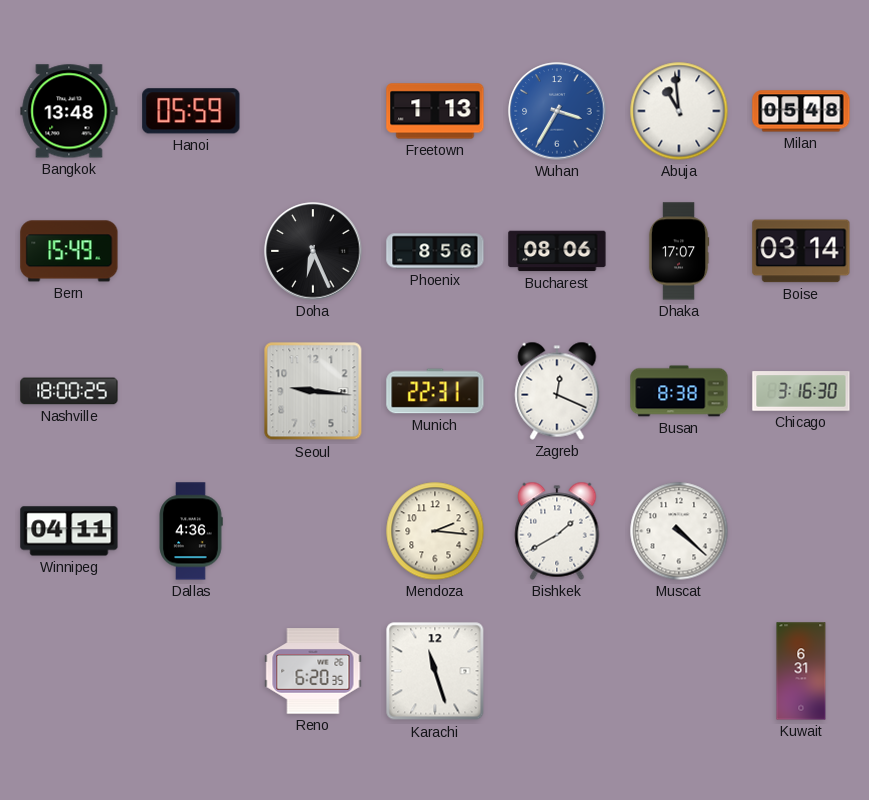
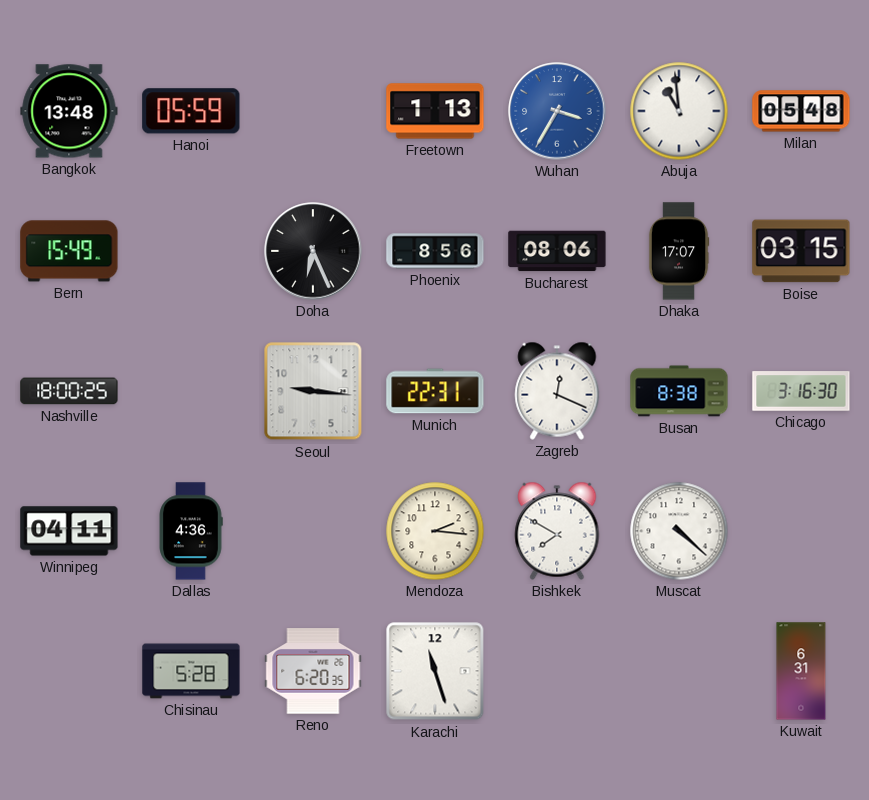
Boise: 03:14 -> 03:15
Bishkek: 1:40 -> 7:50
Chisinau: none -> 5:28
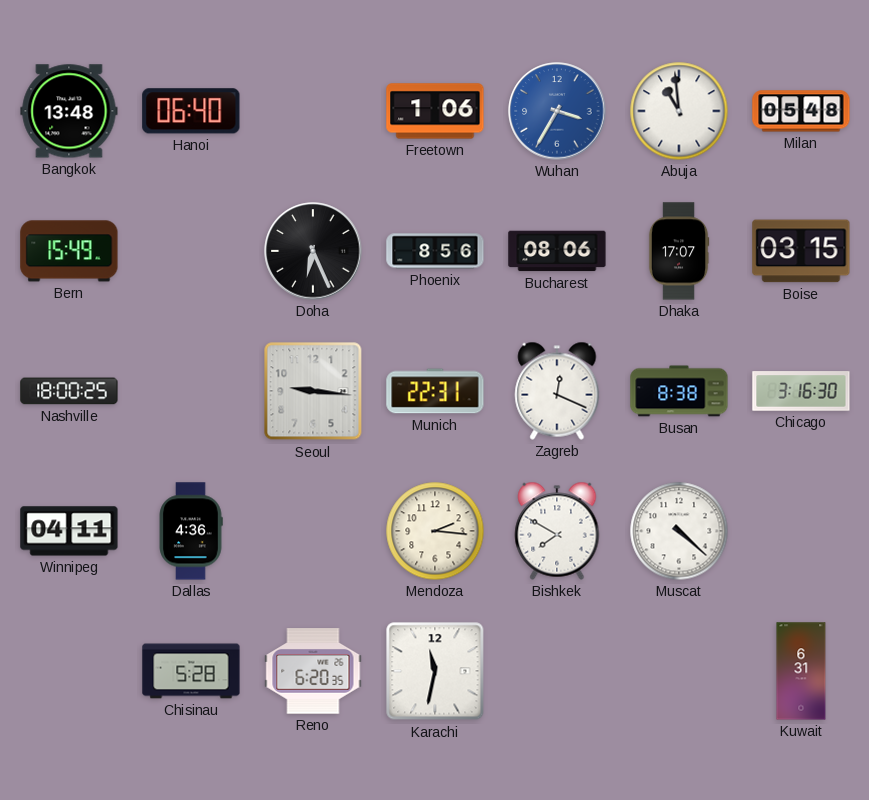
Hanoi: 05:59 -> 06:40
Freetown: 1:13 -> 1:06
Karachi: 11:27 -> 11:32
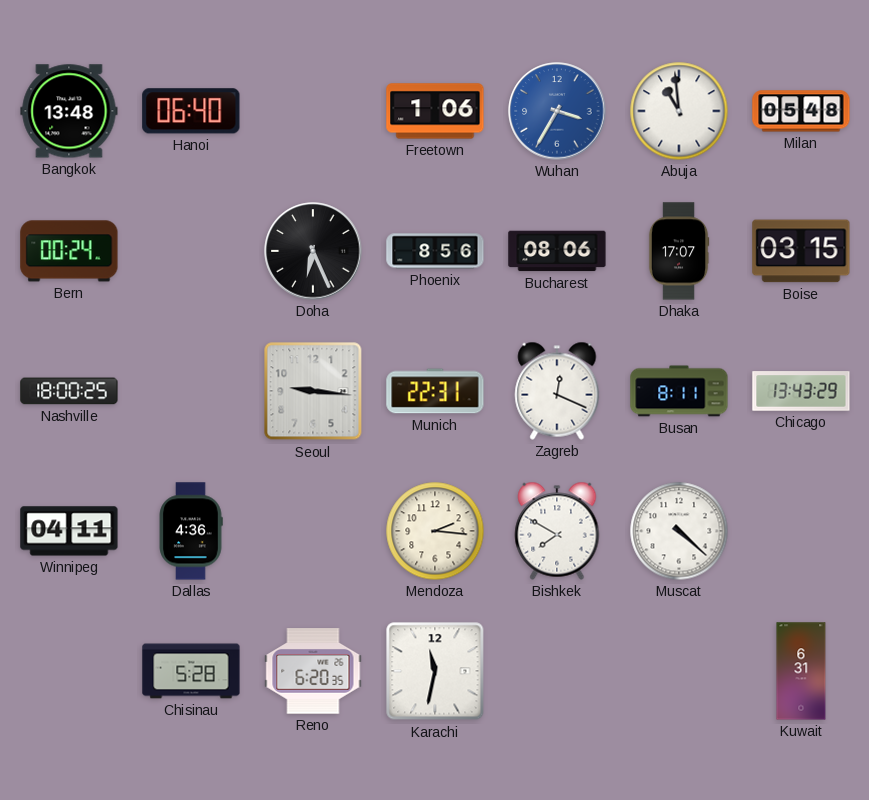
Bern: 15:49 -> 00:24
Busan: 8:38 -> 8:11
Chicago: 3:16 -> 13:43
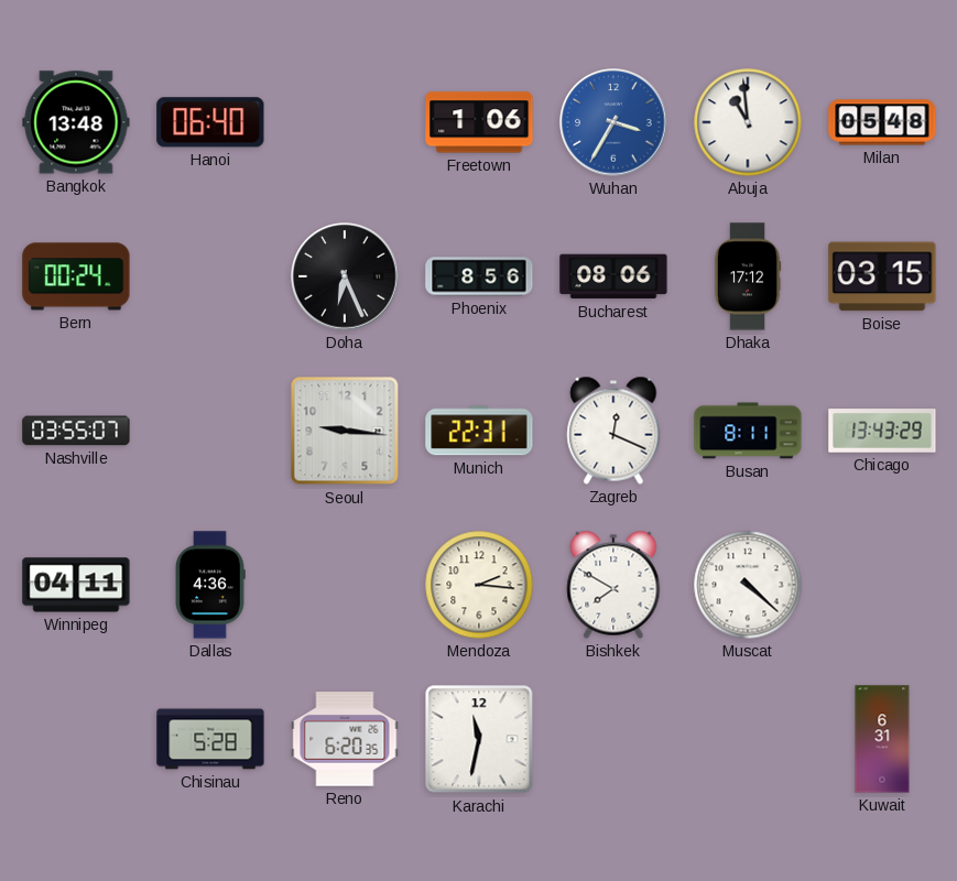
Dhaka: 17:07 -> 17:12
Nashville: 18:00 -> 03:55
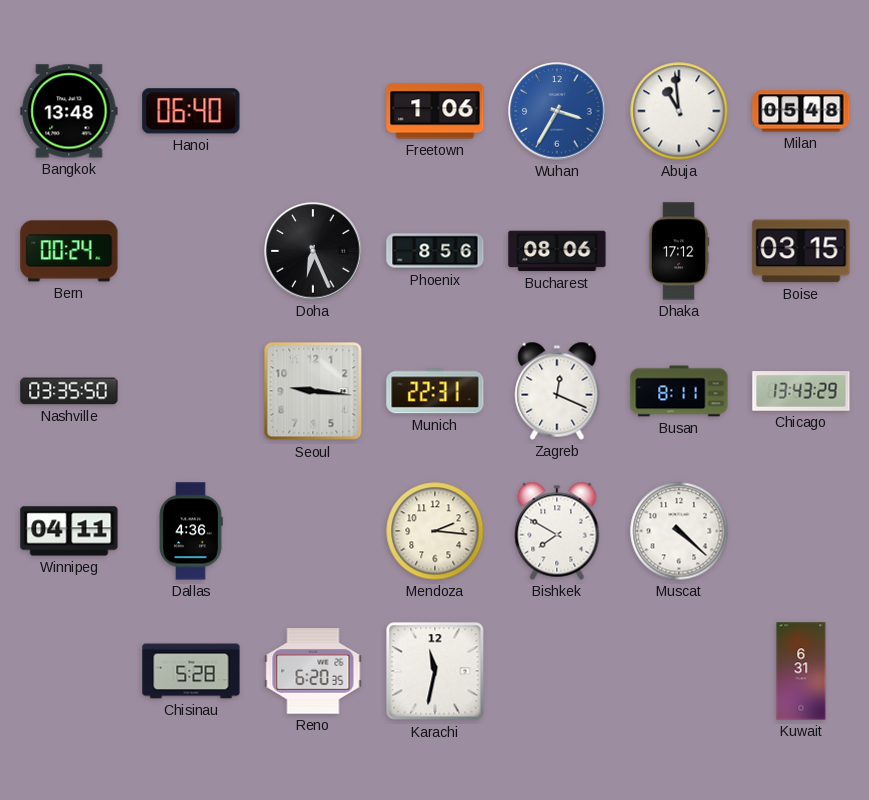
Nashville: 03:55 -> 03:35
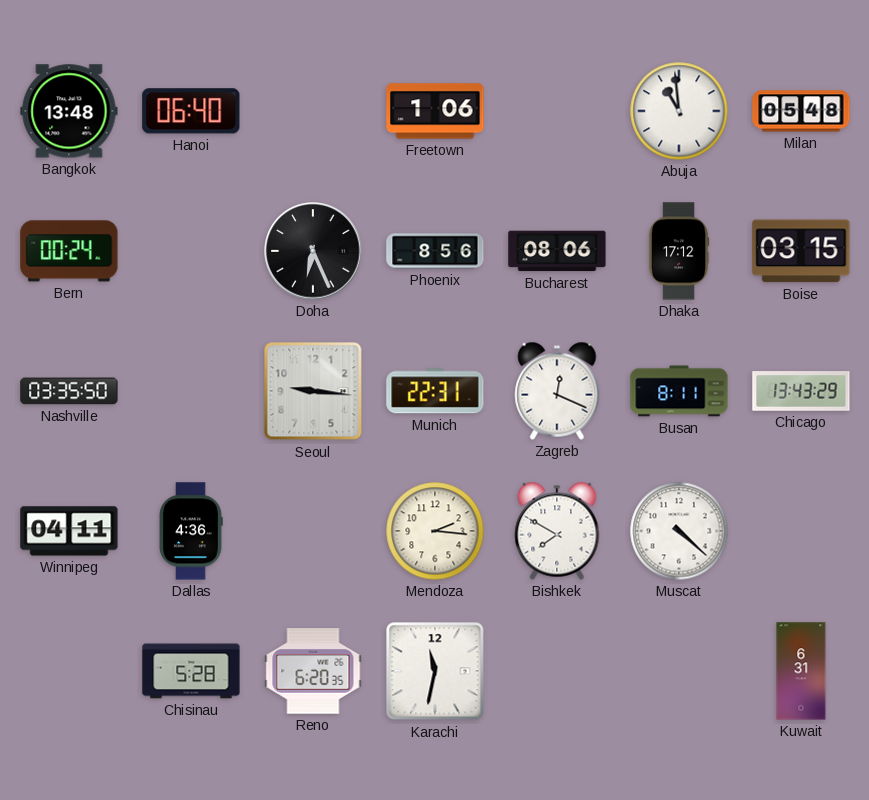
Wuhan: 3:35 -> none
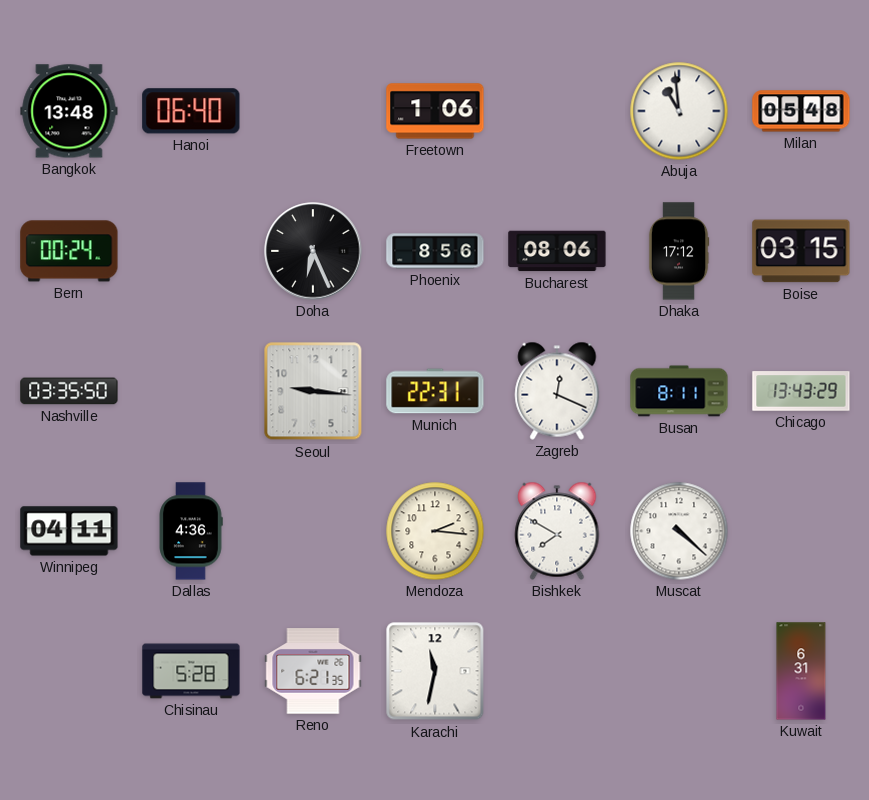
Reno: 6:20 -> 6:21
